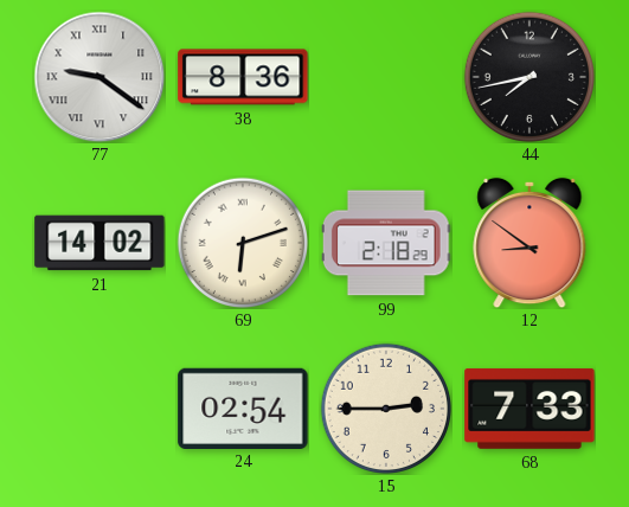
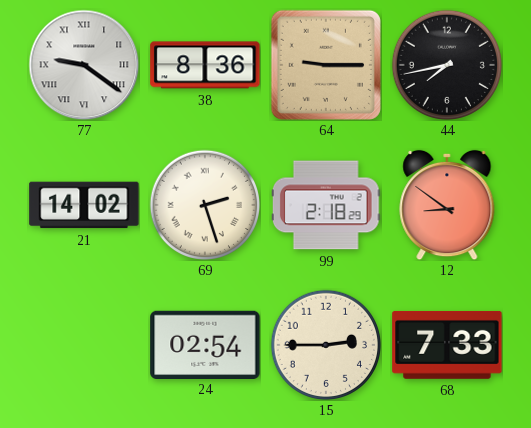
64: none -> 9:15
69: 6:12 -> 2:27
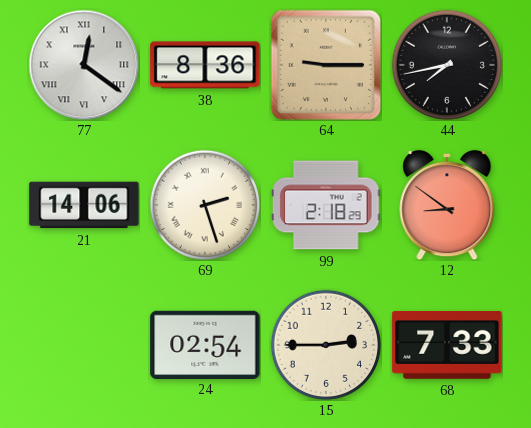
77: 9:21 -> 12:21
21: 14:02 -> 14:06
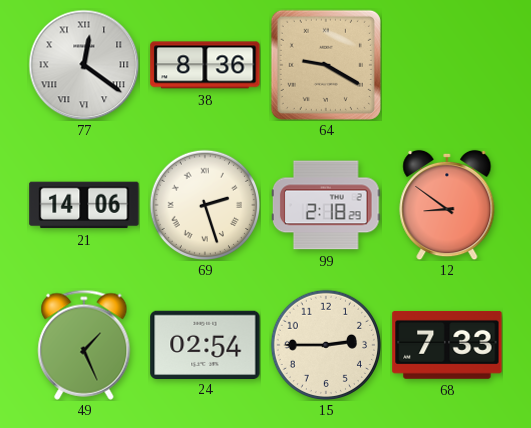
64: 9:15 -> 9:20
44: 7:43 -> none
49: none -> 1:26
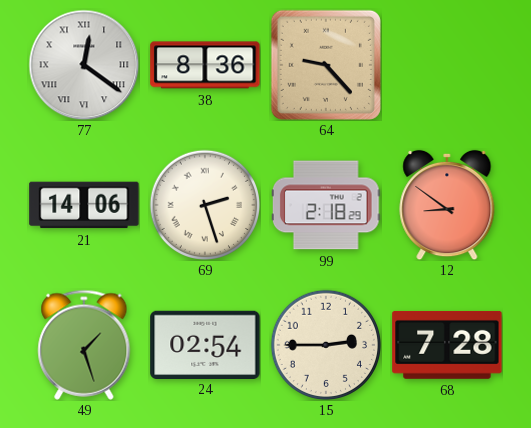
64: 9:20 -> 9:23
49: 1:26 -> 1:27
68: 7:33 -> 7:28
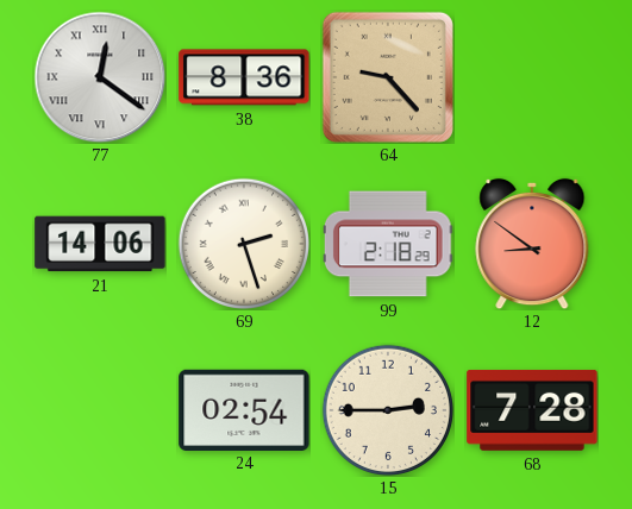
49: 1:27 -> none
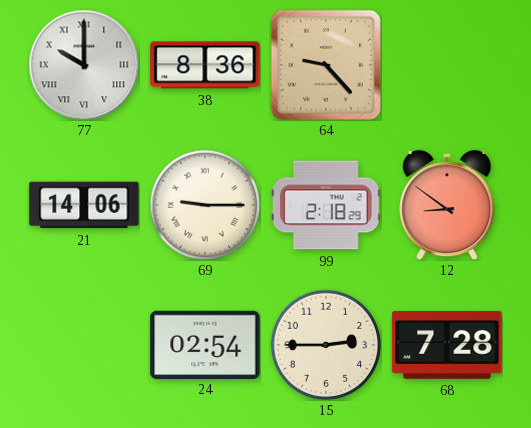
77: 12:21 -> 10:00
69: 2:27 -> 9:15
